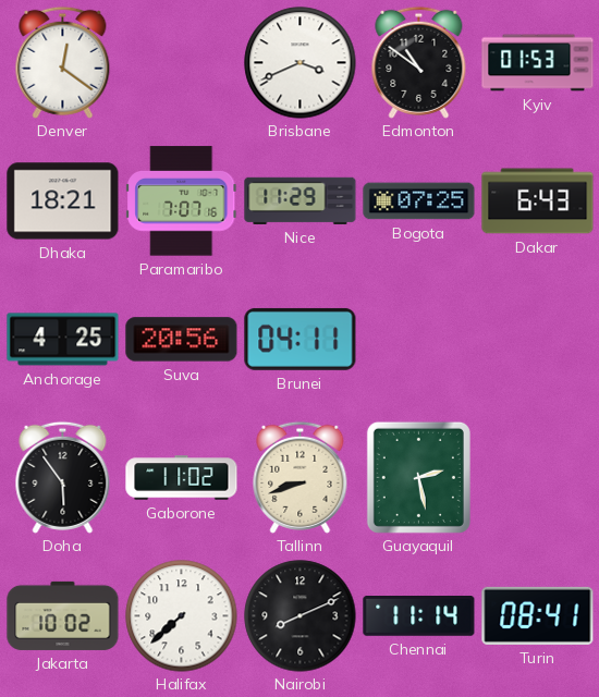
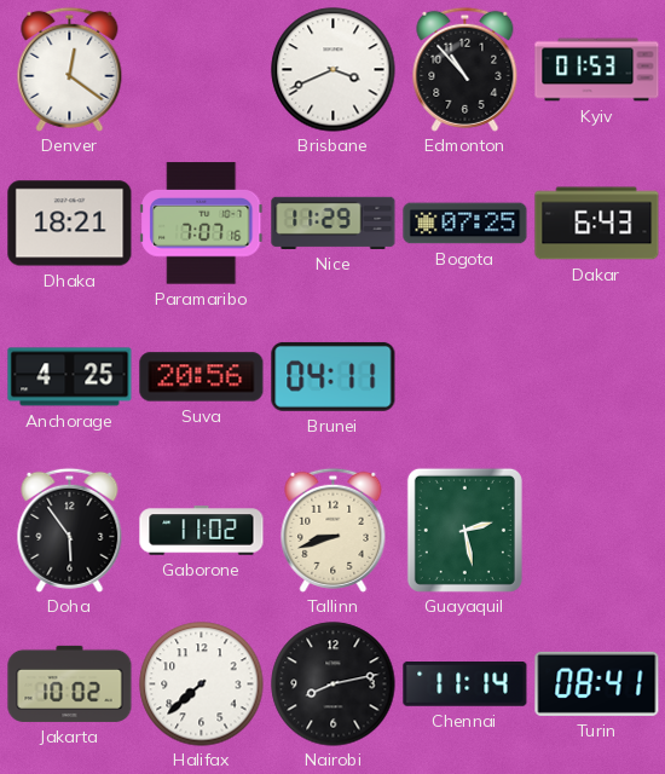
Edmonton: 10:51 -> 10:53
Nairobi: 8:11 -> 8:13
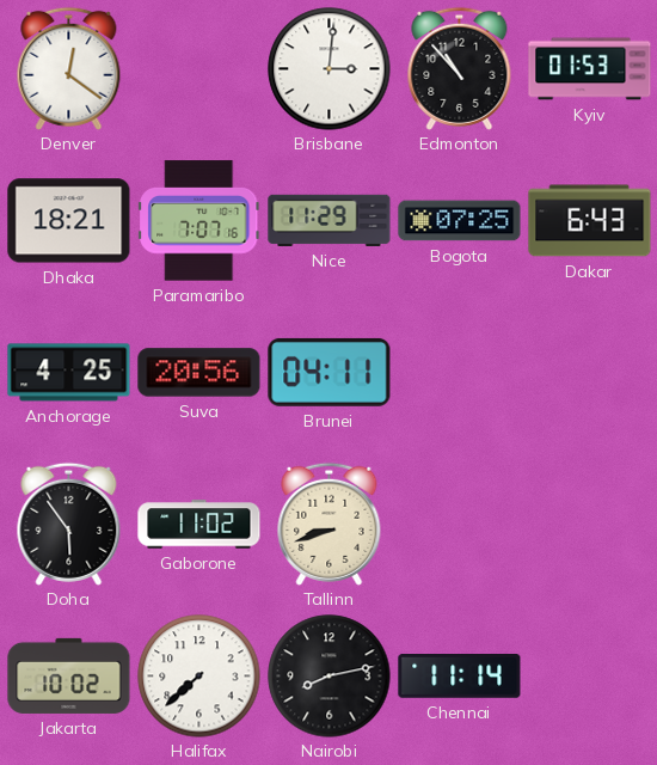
Brisbane: 3:41 -> 3:01
Guayaquil: 2:28 -> none
Turin: 08:41 -> none
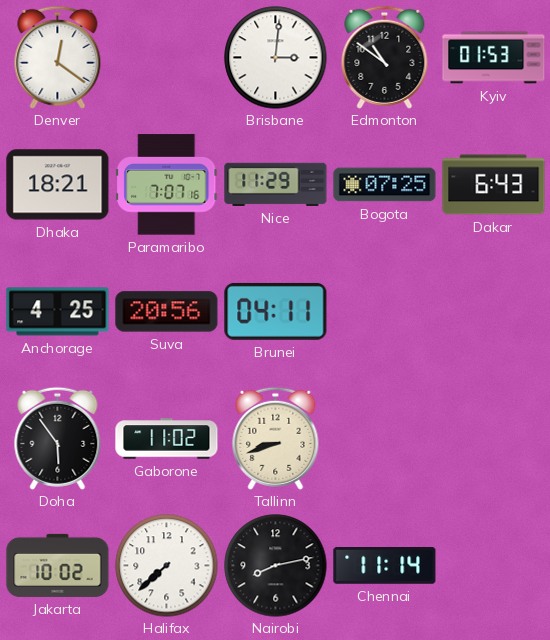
Edmonton: 10:53 -> 10:51
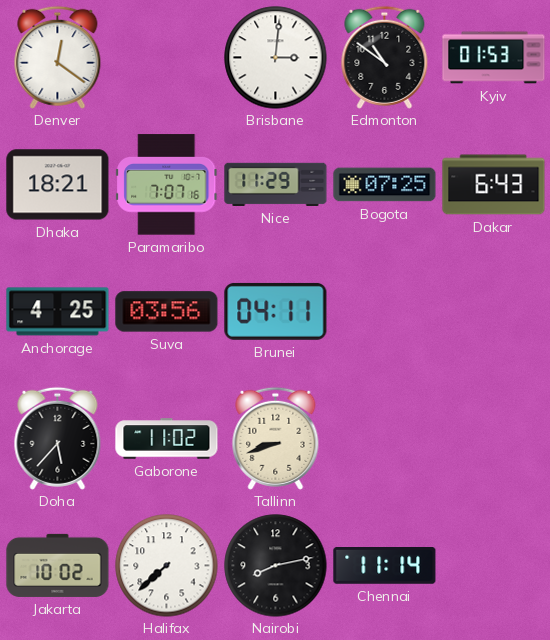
Suva: 20:56 -> 03:56
Doha: 5:54 -> 5:37
